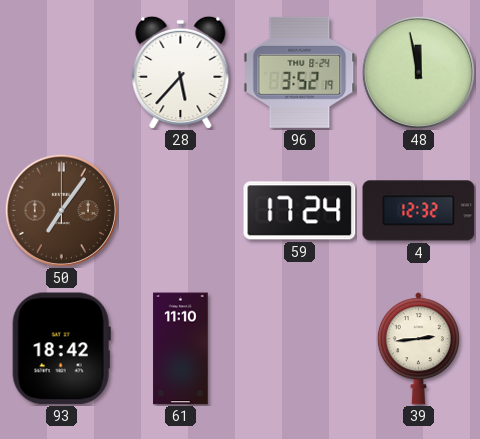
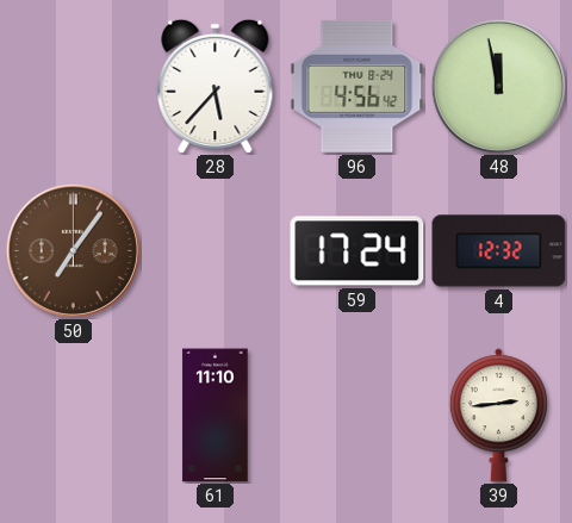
96: 3:52 -> 4:56
93: 18:42 -> none
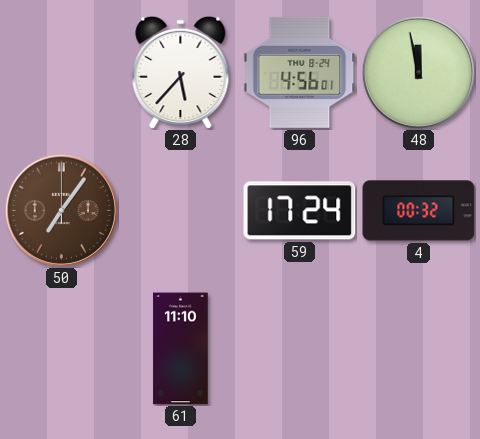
96: 4:56:42 -> 4:56:01
4: 12:32 -> 00:32
39: 2:44 -> none
